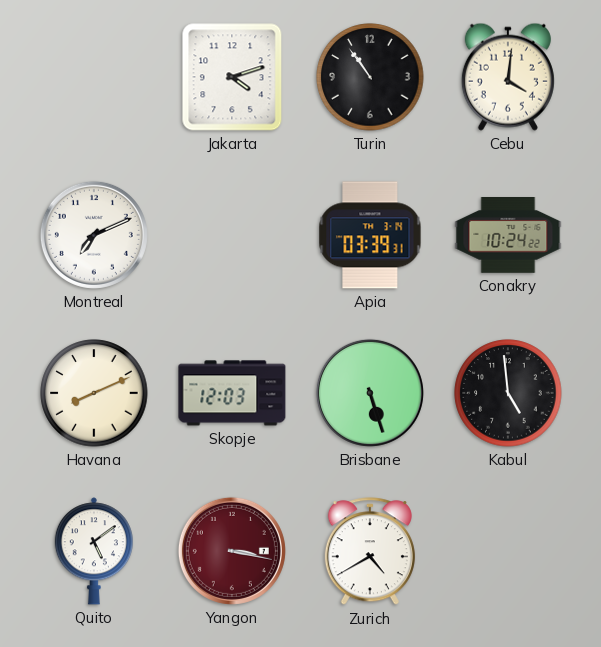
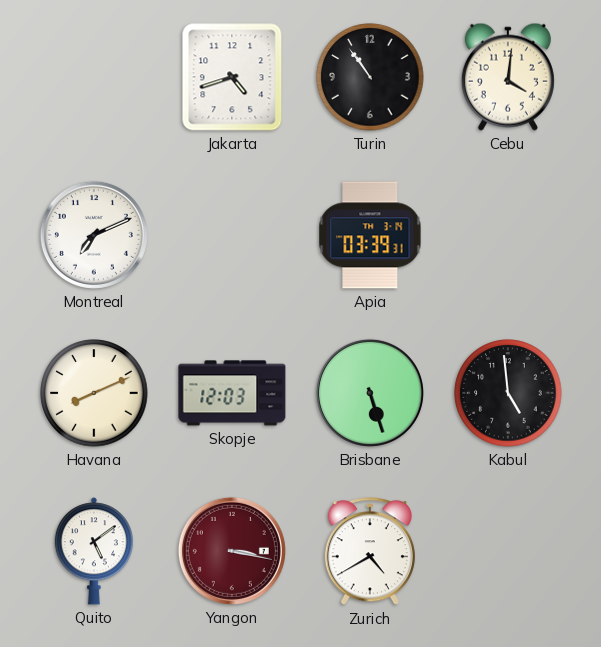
Jakarta: 4:12 -> 4:42
Conakry: 10:24 -> none
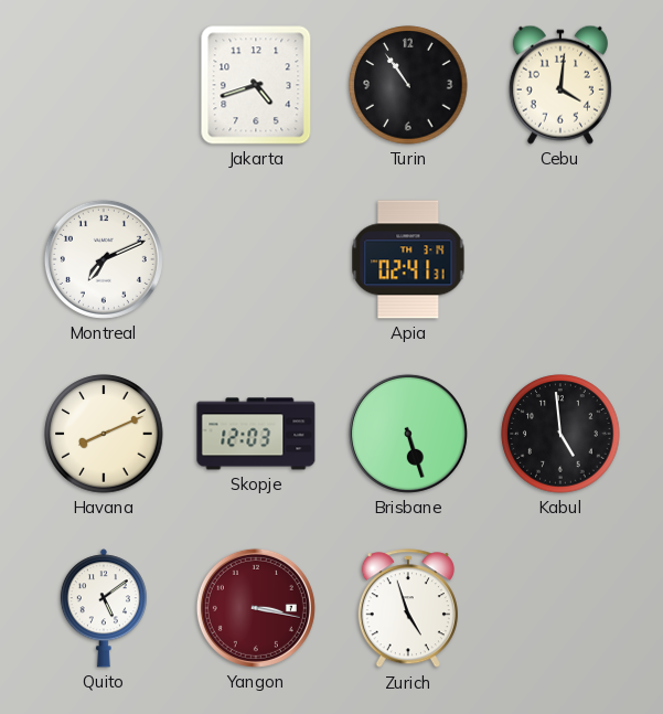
Apia: 03:39 -> 02:41
Zurich: 4:40 -> 4:57
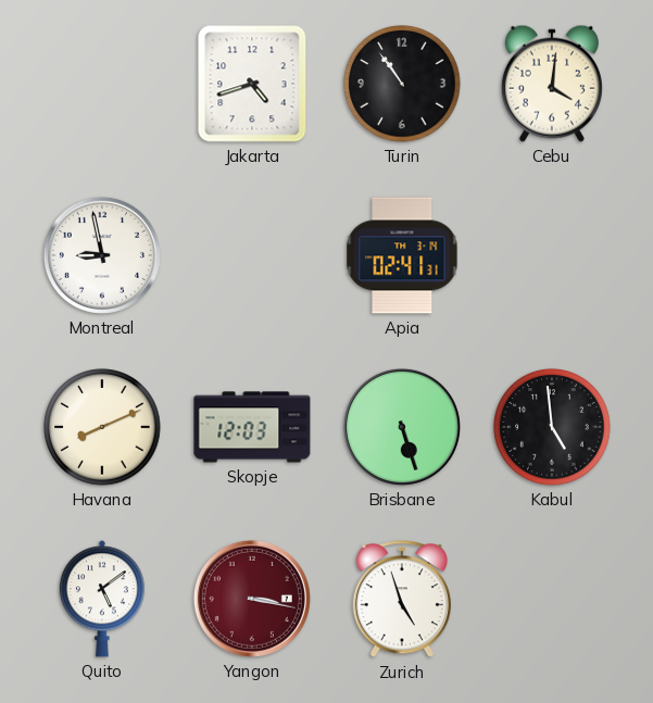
Montreal: 7:11 -> 8:58
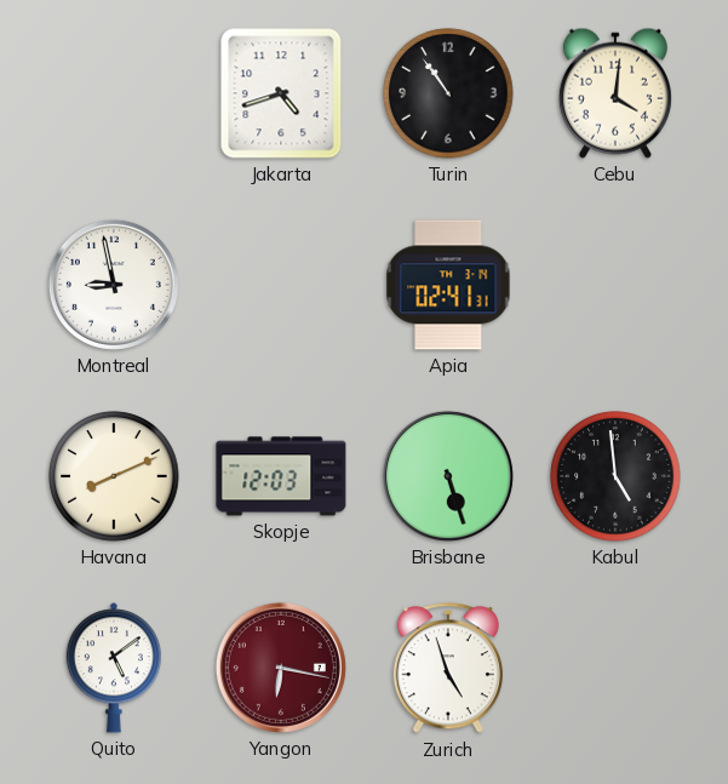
Yangon: 3:17 -> 6:17
